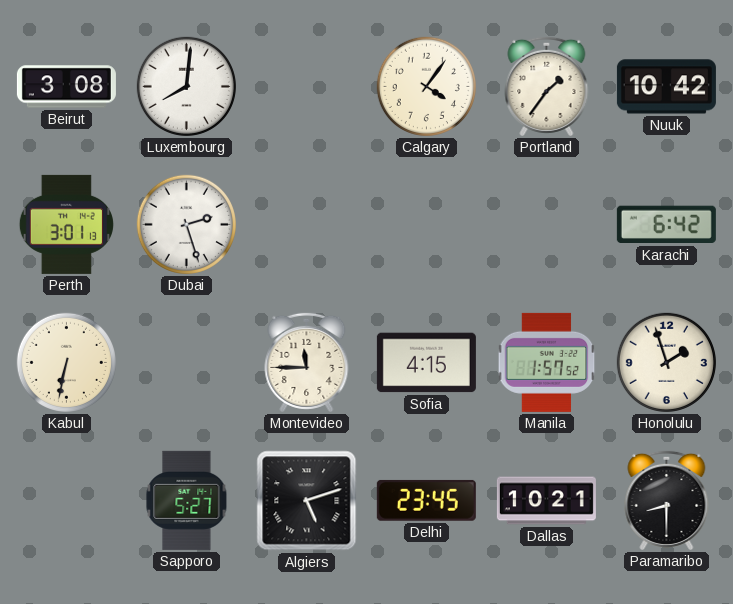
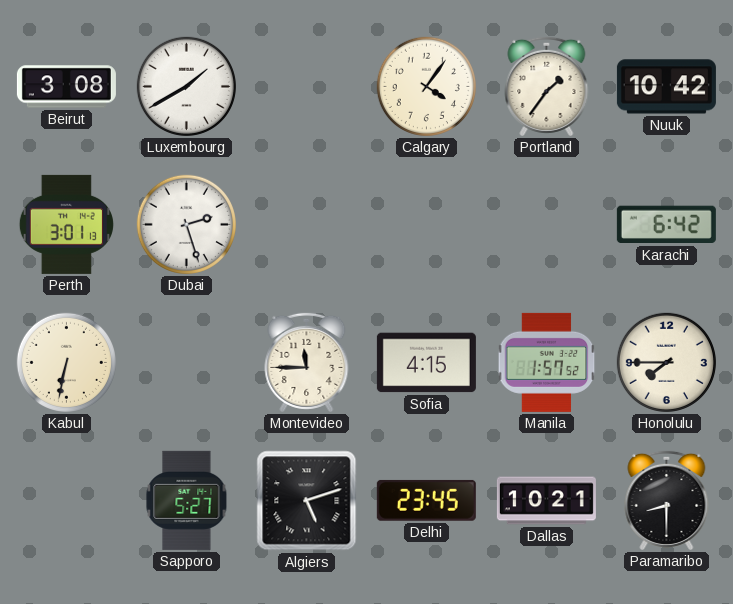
Luxembourg: 8:01 -> 1:40
Honolulu: 1:57 -> 7:45
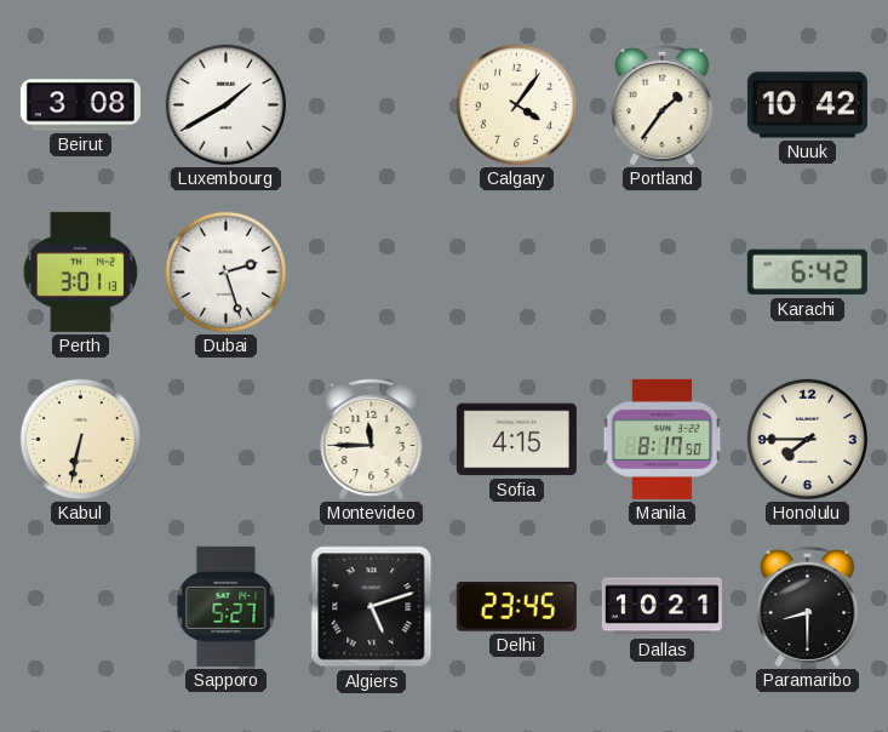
Manila: 1:57 -> 8:17
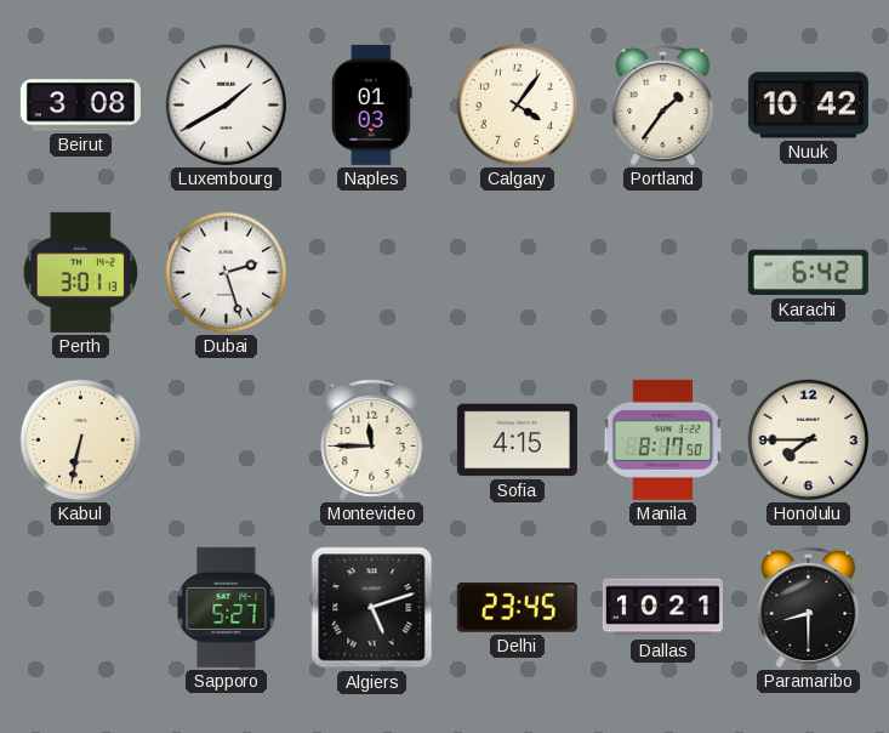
Naples: none -> 01:03
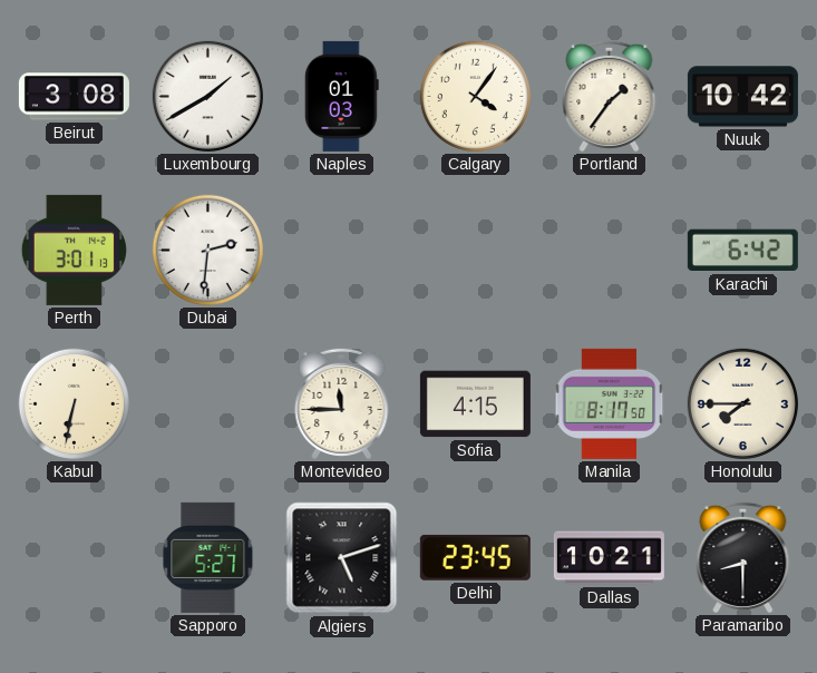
Dubai: 2:27 -> 2:31
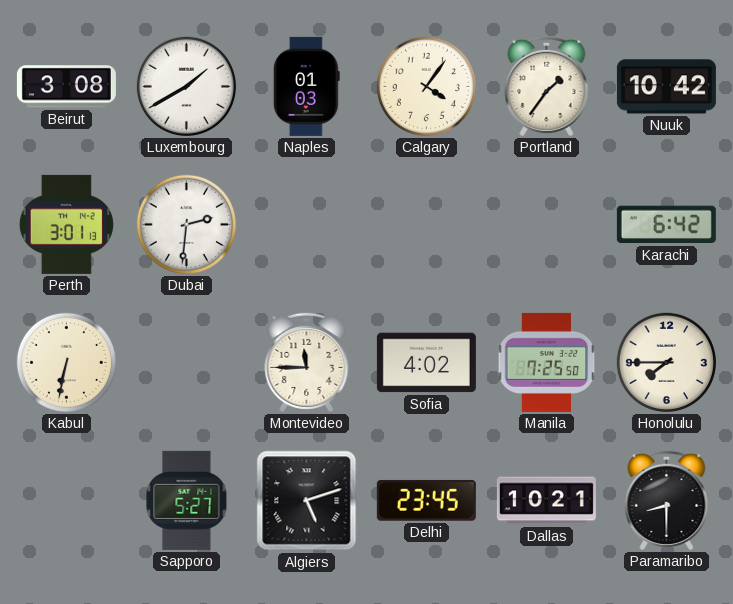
Sofia: 4:15 -> 4:02
Manila: 8:17 -> 7:25
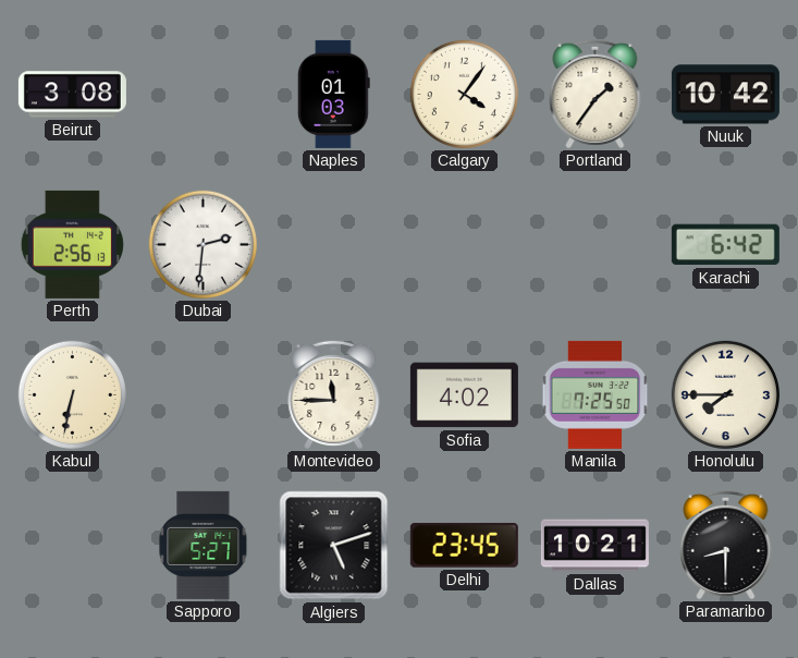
Luxembourg: 1:40 -> none
Perth: 3:01 -> 2:56
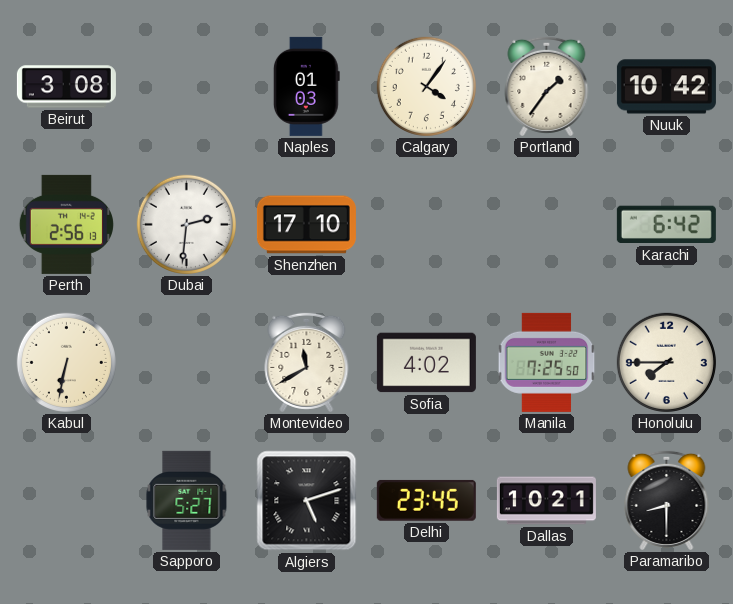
Shenzhen: none -> 17:10
Montevideo: 11:45 -> 11:40
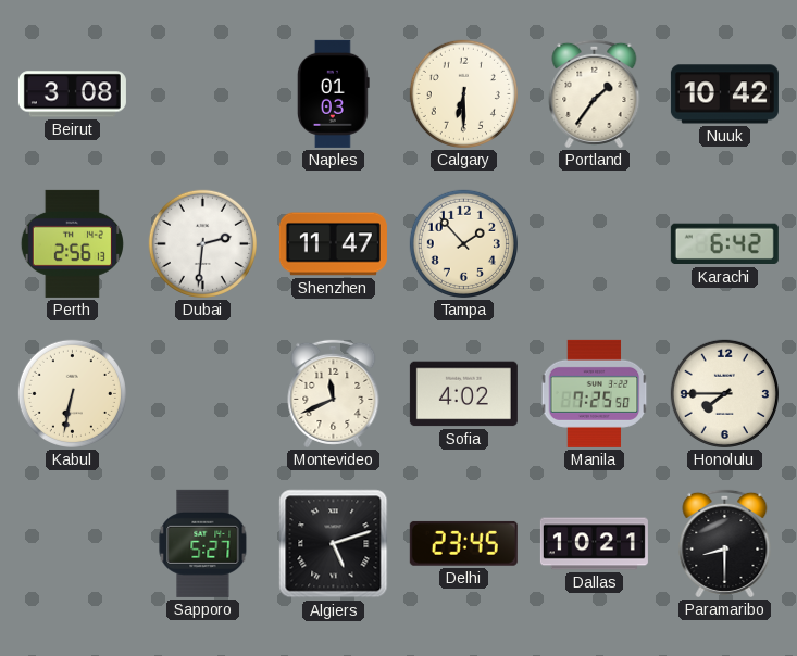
Calgary: 4:06 -> 6:30
Shenzhen: 17:10 -> 11:47
Tampa: none -> 1:53
Montevideo: 11:40 -> 11:41
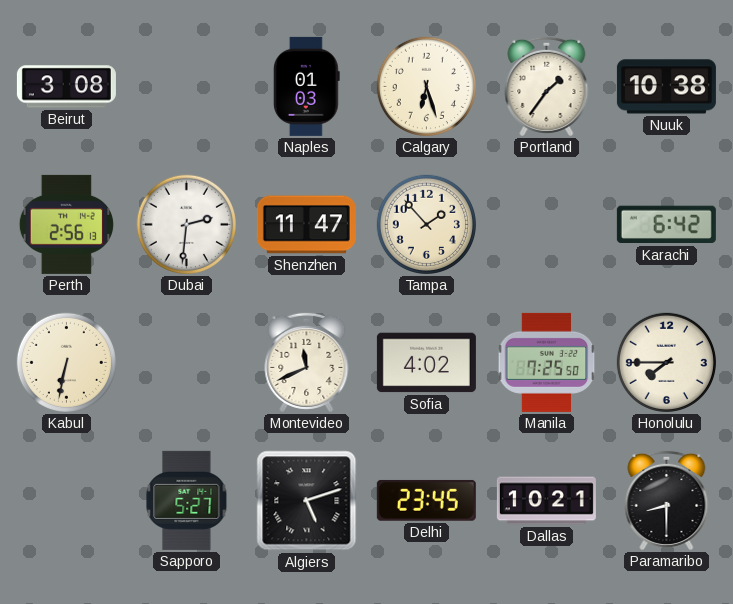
Calgary: 6:30 -> 6:27
Nuuk: 10:42 -> 10:38
